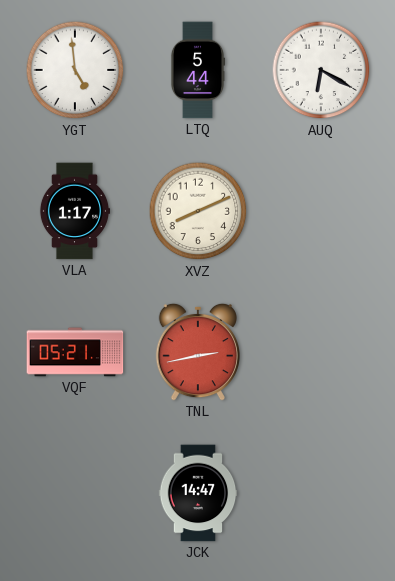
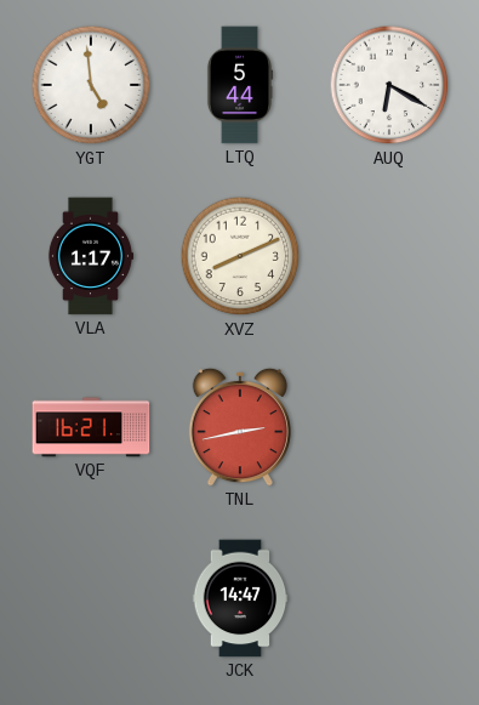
VQF: 05:21 -> 16:21
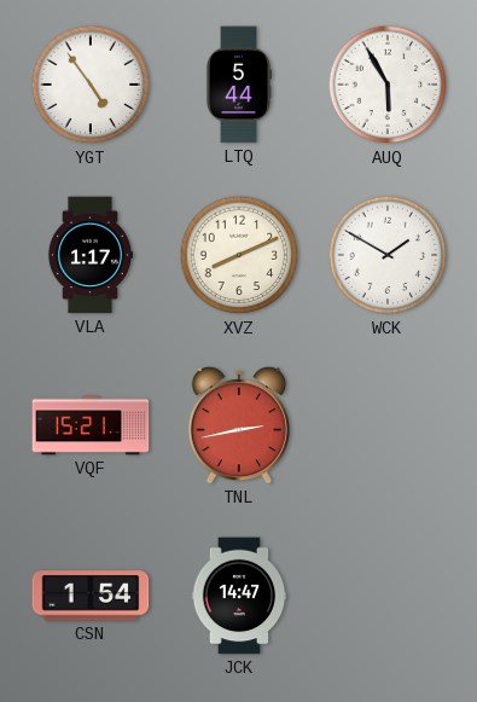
YGT: 4:59 -> 4:54
AUQ: 6:20 -> 5:55
WCK: none -> 1:50
VQF: 16:21 -> 15:21
CSN: none -> 1:54
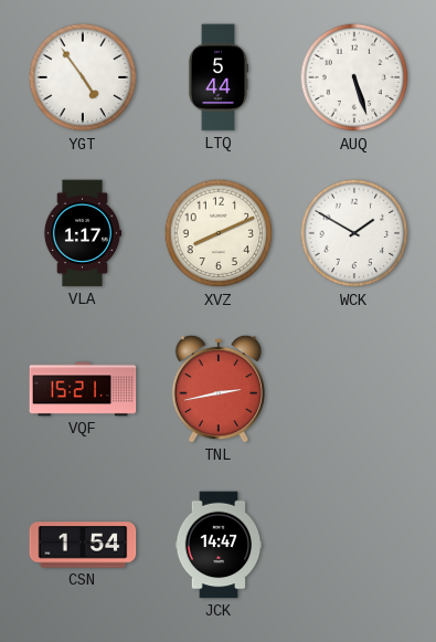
AUQ: 5:55 -> 5:27
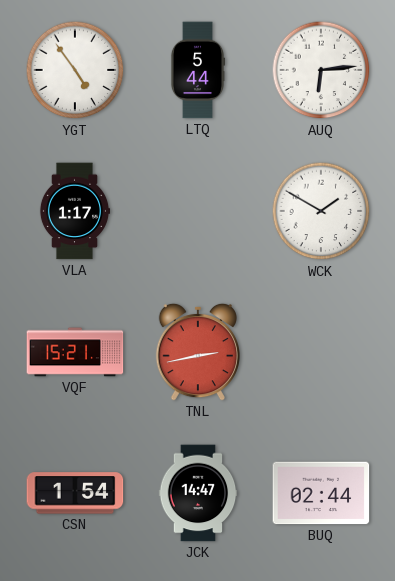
AUQ: 5:27 -> 6:14
XVZ: 8:11 -> none
BUQ: none -> 02:44
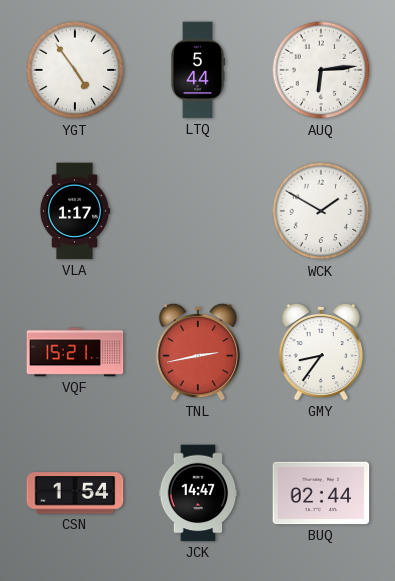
GMY: none -> 8:36
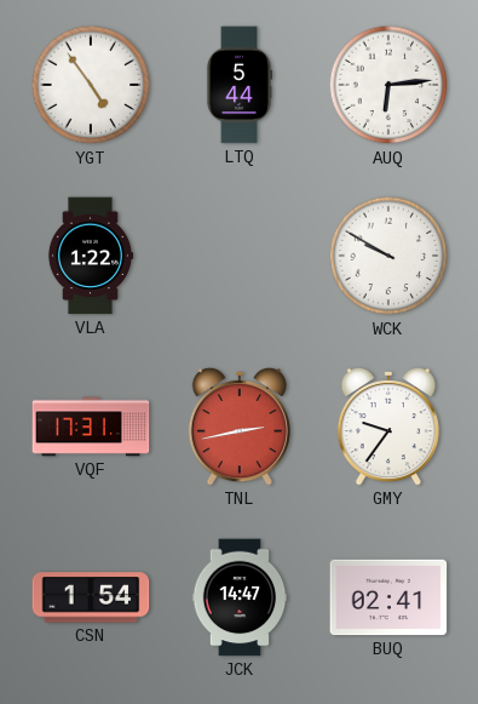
VLA: 1:17 -> 1:22
WCK: 1:50 -> 9:50
VQF: 15:21 -> 17:31
GMY: 8:36 -> 9:36
BUQ: 02:44 -> 02:41
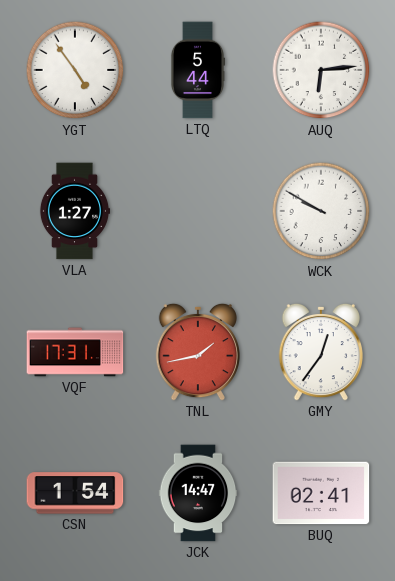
VLA: 1:22 -> 1:27
TNL: 2:43 -> 1:43
GMY: 9:36 -> 12:36
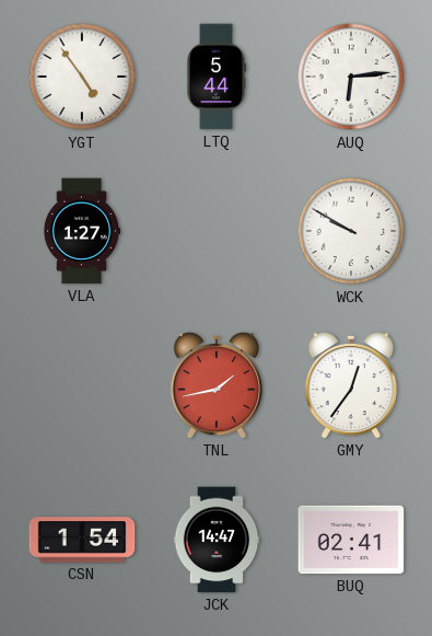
VQF: 17:31 -> none
